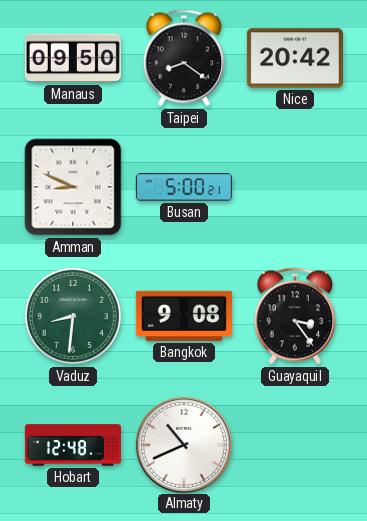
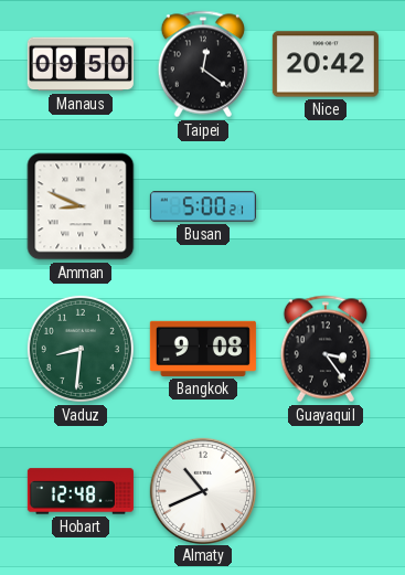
Taipei: 8:21 -> 12:21
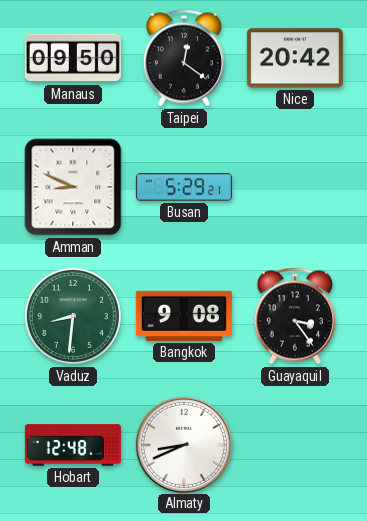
Busan: 5:00 -> 5:29
Almaty: 10:41 -> 8:41
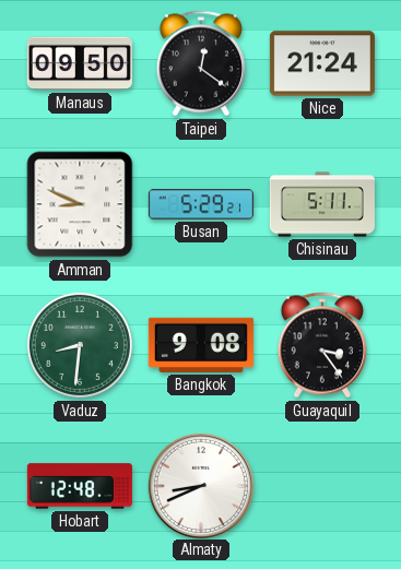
Nice: 20:42 -> 21:24
Chisinau: none -> 5:11
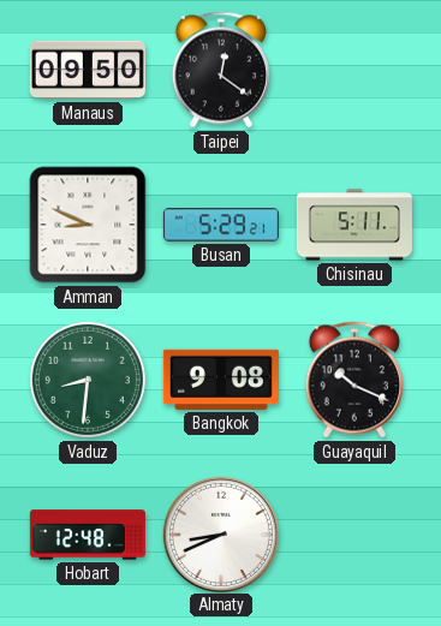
Nice: 21:24 -> none
Guayaquil: 3:24 -> 10:19
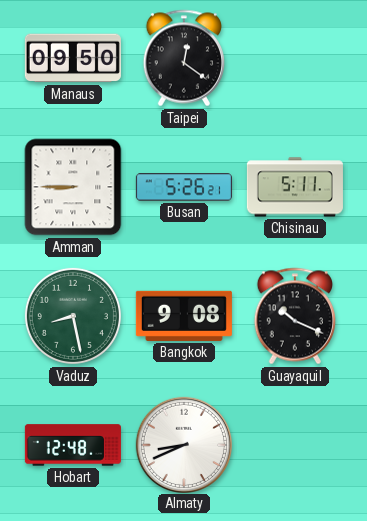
Amman: 8:49 -> 8:45
Busan: 5:29 -> 5:26
Vaduz: 8:31 -> 8:28
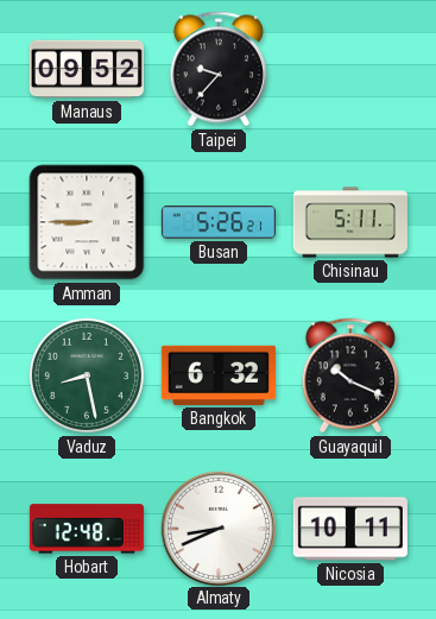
Manaus: 09:50 -> 09:52
Taipei: 12:21 -> 9:37
Bangkok: 9:08 -> 6:32
Nicosia: none -> 10:11
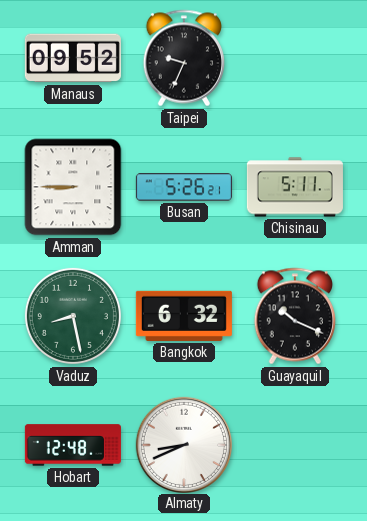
Taipei: 9:37 -> 9:34
Nicosia: 10:11 -> none
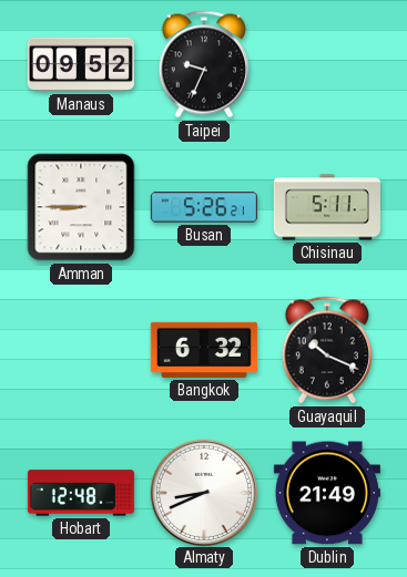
Vaduz: 8:28 -> none
Dublin: none -> 21:49
